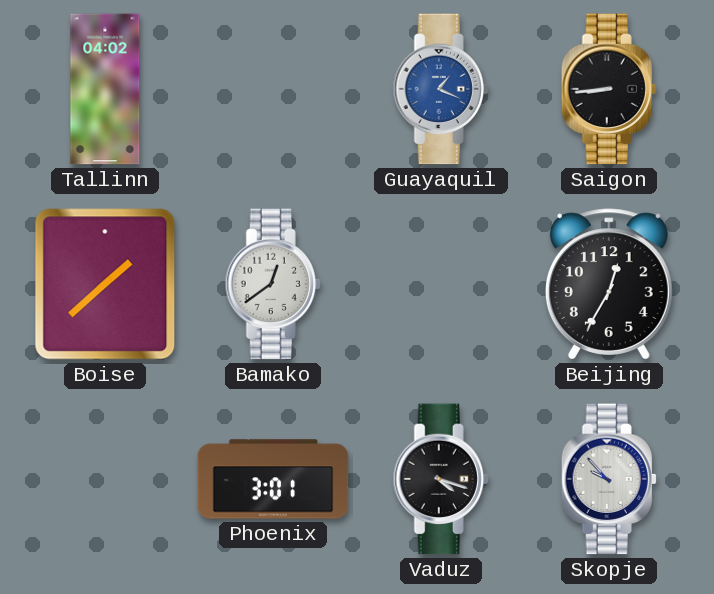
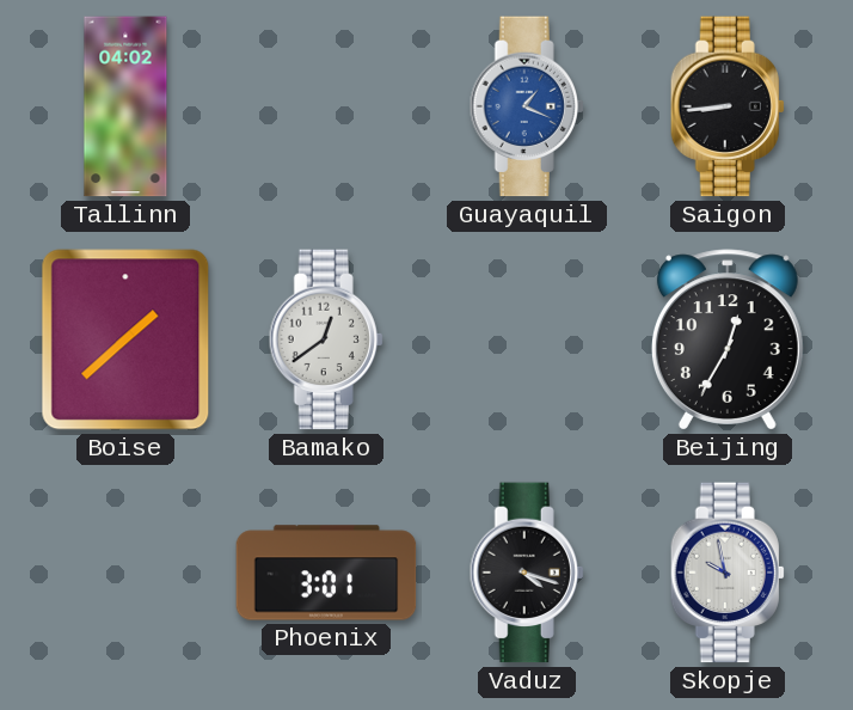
Skopje: 9:53 -> 9:58
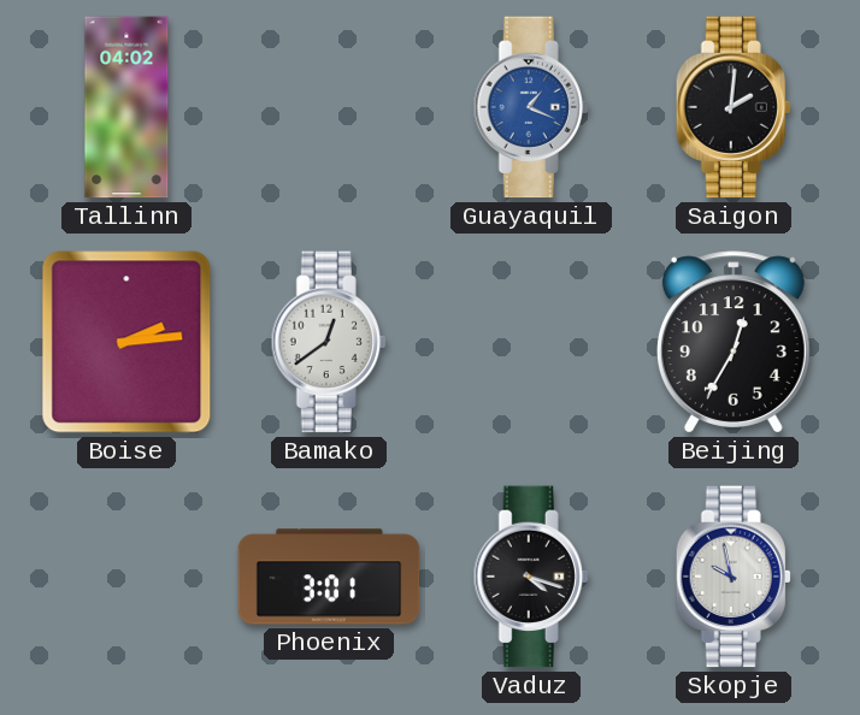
Saigon: 8:44 -> 2:01
Boise: 1:38 -> 2:14
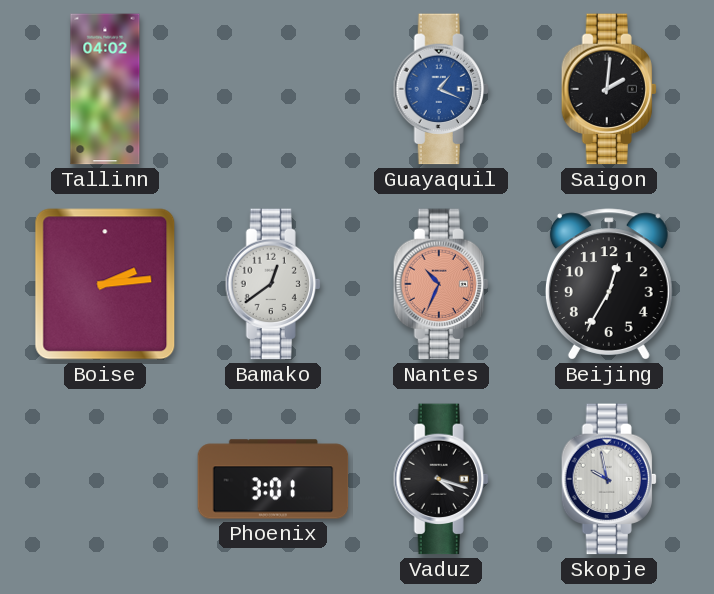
Nantes: none -> 10:34
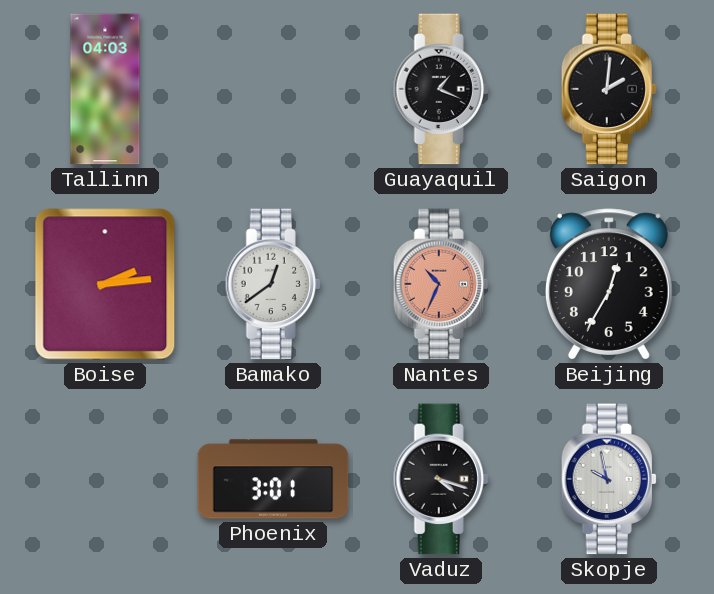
Tallinn: 04:02 -> 04:03
Guayaquil dial: blue -> black
